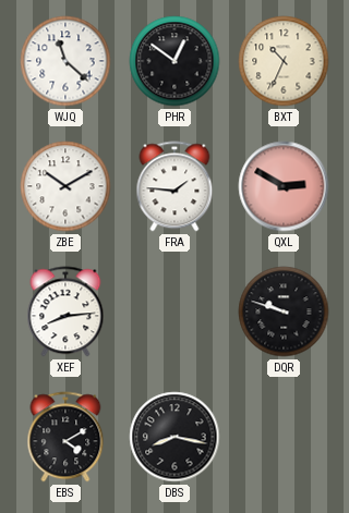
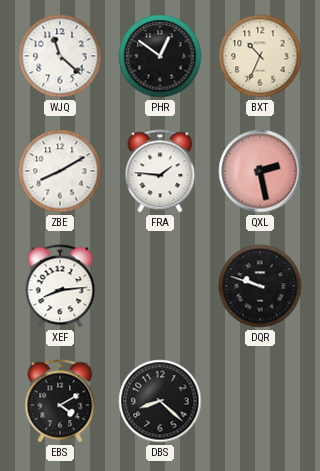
ZBE: 10:10 -> 8:10
QXL: 2:50 -> 2:28
DBS: 8:17 -> 8:22
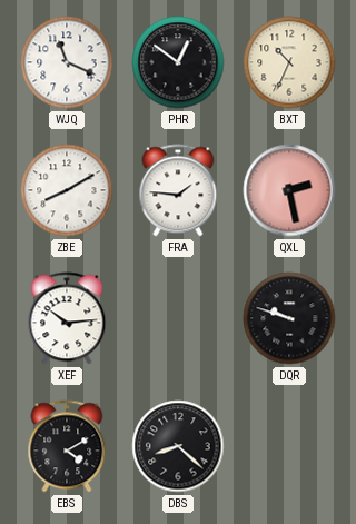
WJQ: 11:22 -> 11:19
XEF: 8:14 -> 10:14
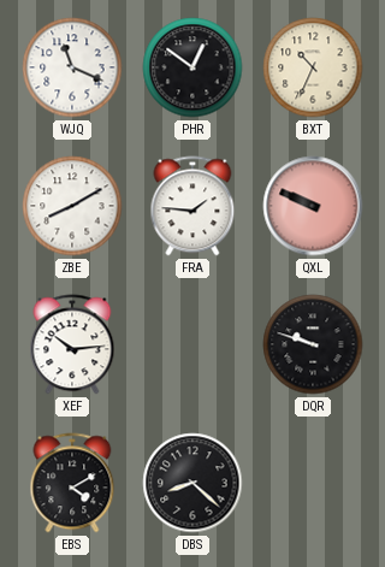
QXL: 2:28 -> 9:49
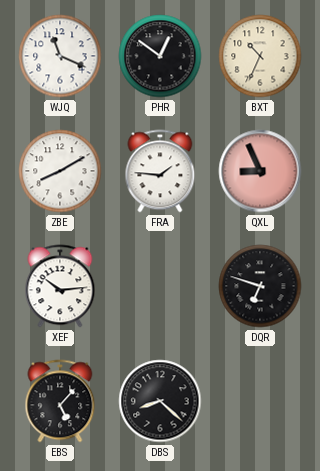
QXL: 9:49 -> 8:56
DQR: 9:48 -> 6:48
EBS: 4:10 -> 5:07
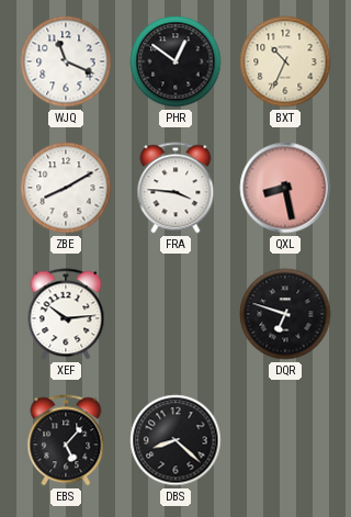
FRA: 1:46 -> 3:46
QXL: 8:56 -> 8:28
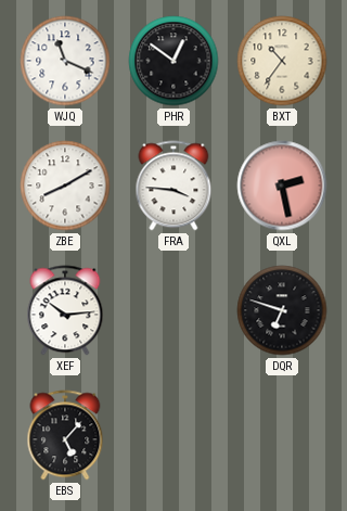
BXT: 10:34 -> 10:36
QXL: 8:28 -> 2:28
DBS: 8:22 -> none
